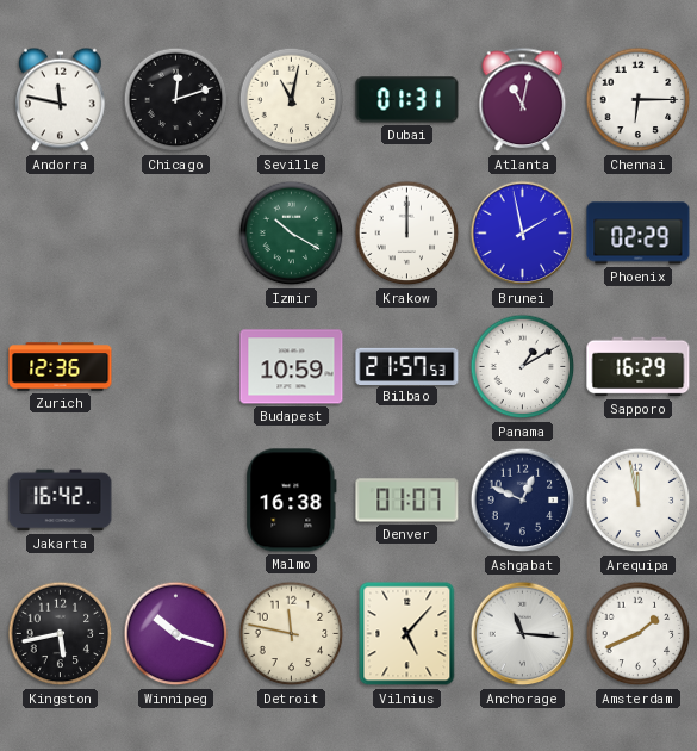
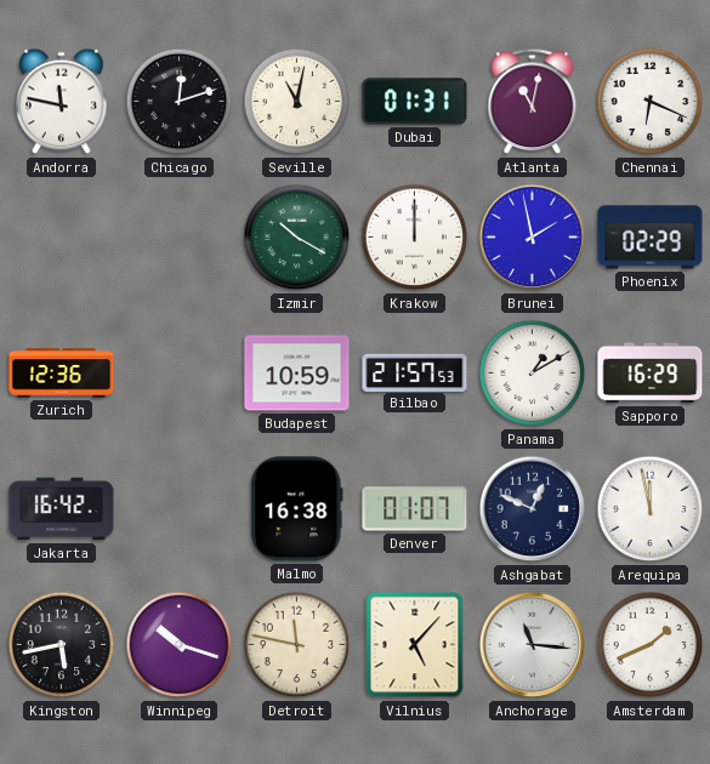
Chennai: 6:15 -> 6:19
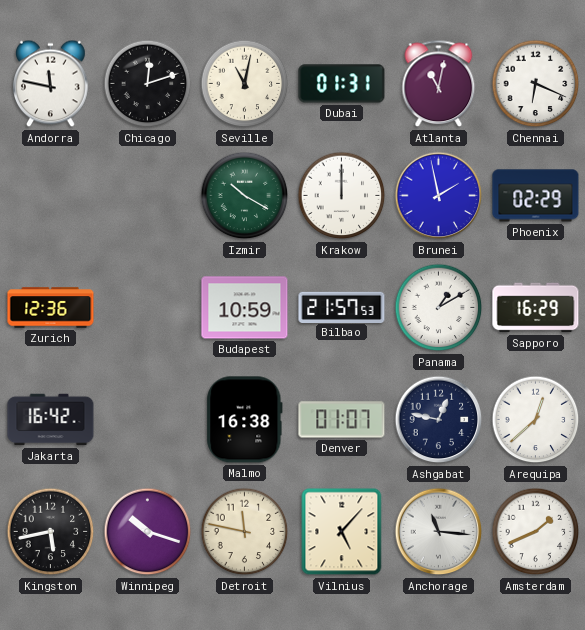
Ashgabat: 12:49 -> 12:47
Arequipa: 11:58 -> 12:38
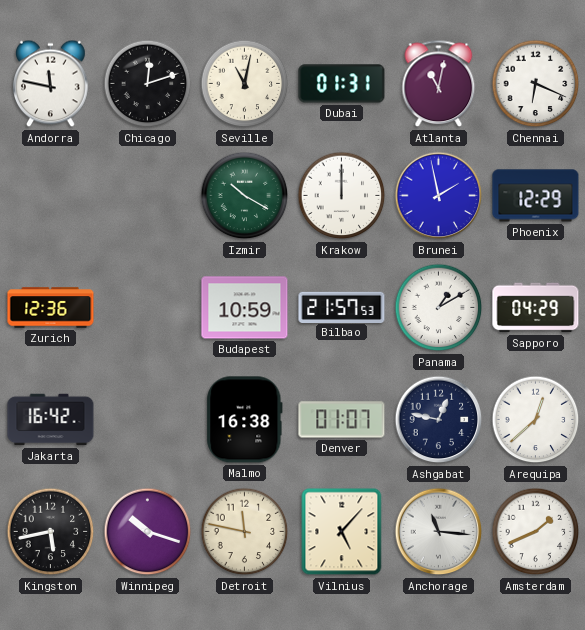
Phoenix: 02:29 -> 12:29
Sapporo: 16:29 -> 04:29
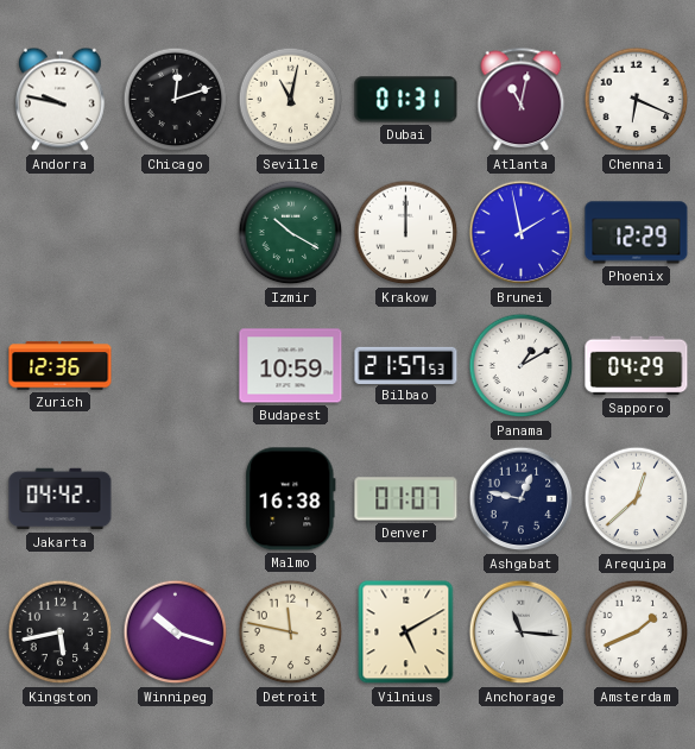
Andorra: 11:47 -> 9:47
Jakarta: 16:42 -> 04:42
Vilnius: 5:07 -> 5:10
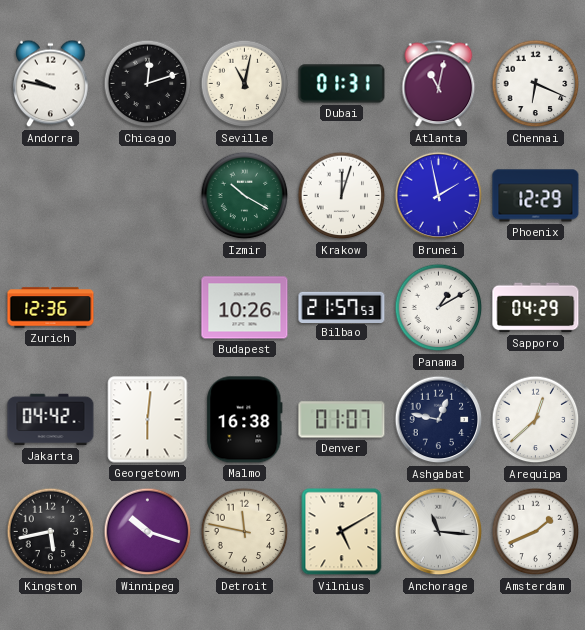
Krakow: 12:00 -> 12:03
Budapest: 10:59 -> 10:26
Georgetown: none -> 6:01
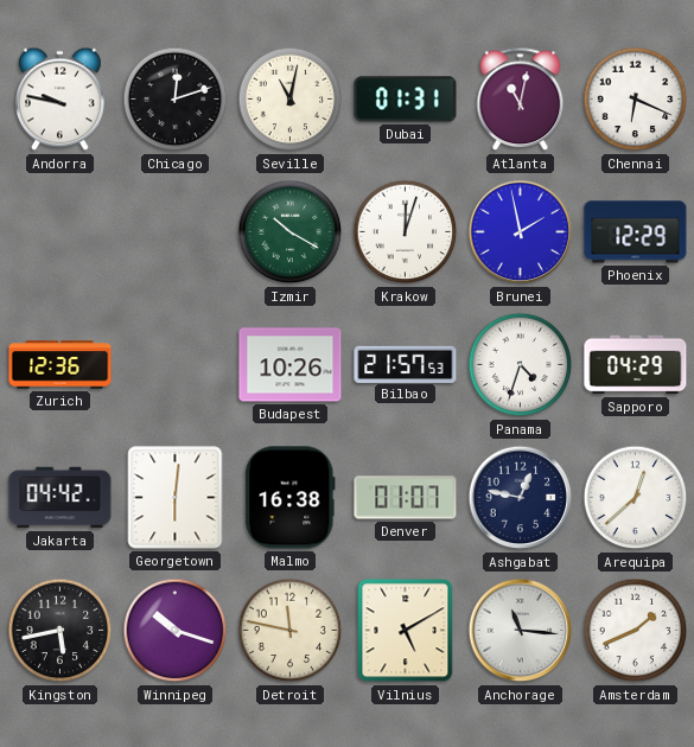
Panama: 1:10 -> 4:33
